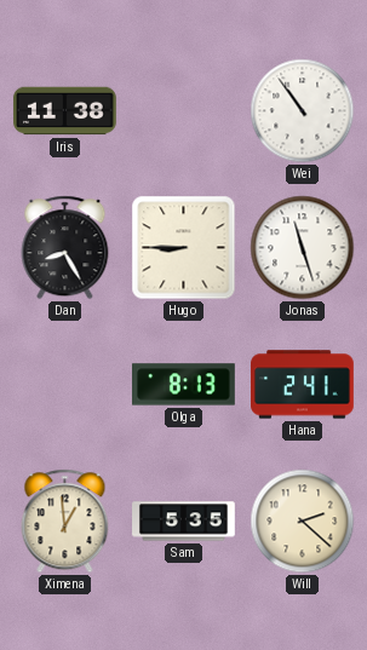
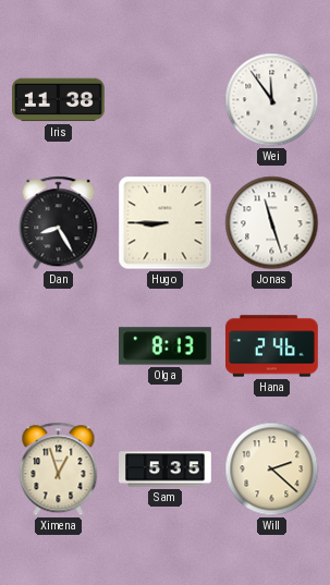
Wei: 10:54 -> 11:54
Hana: 2:41 -> 2:46
Ximena: 12:59 -> 12:57
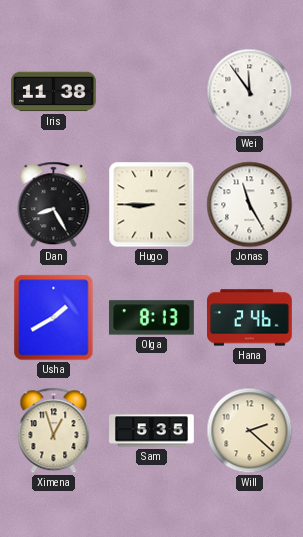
Jonas: 11:27 -> 11:25
Usha: none -> 1:40
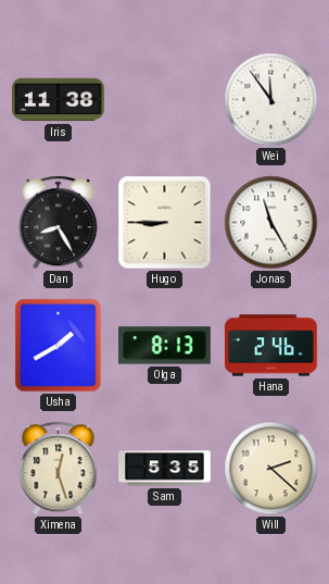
Ximena: 12:57 -> 12:27
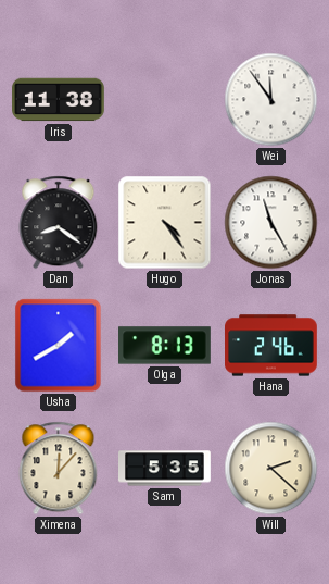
Dan: 8:25 -> 8:21
Hugo: 8:45 -> 4:24
Ximena: 12:27 -> 12:07
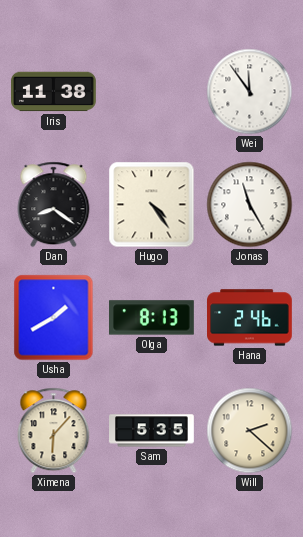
Ximena: 12:07 -> 6:07
